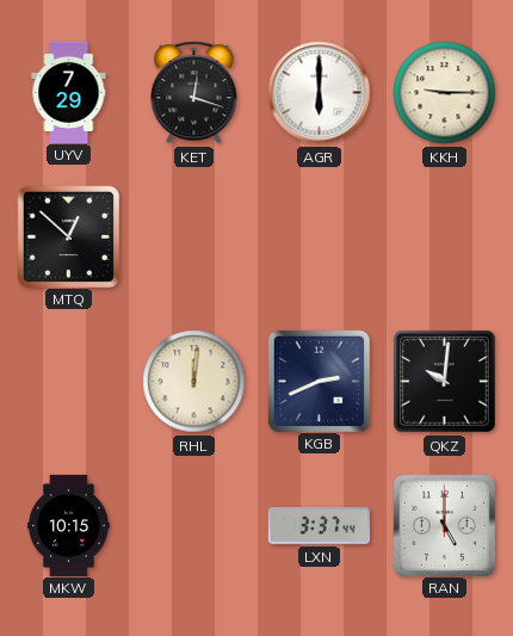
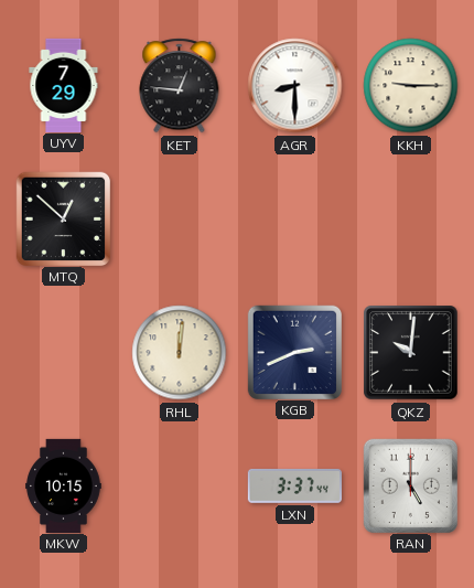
KET: 12:18 -> 12:46
AGR: 6:00 -> 8:30
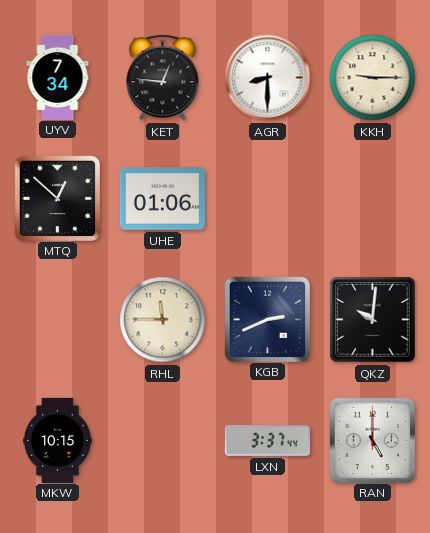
UYV: 7:29 -> 7:34
UHE: none -> 01:06
RHL: 12:01 -> 11:45
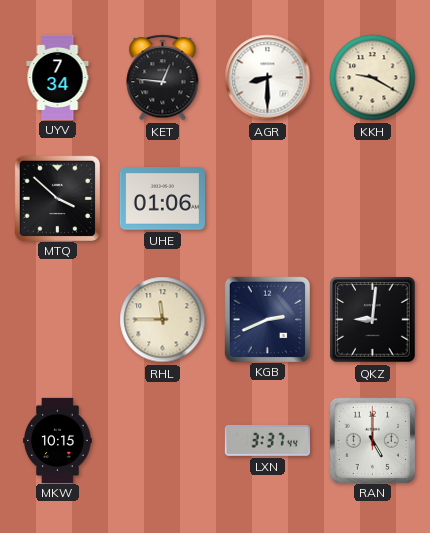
KKH: 9:15 -> 9:20
MTQ: 12:52 -> 3:52
QKZ: 10:01 -> 9:01
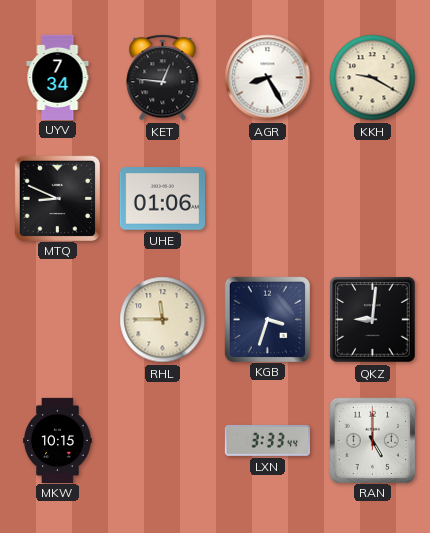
AGR: 8:30 -> 8:25
MTQ: 3:52 -> 8:49
KGB: 2:41 -> 3:33
LXN: 3:37 -> 3:33
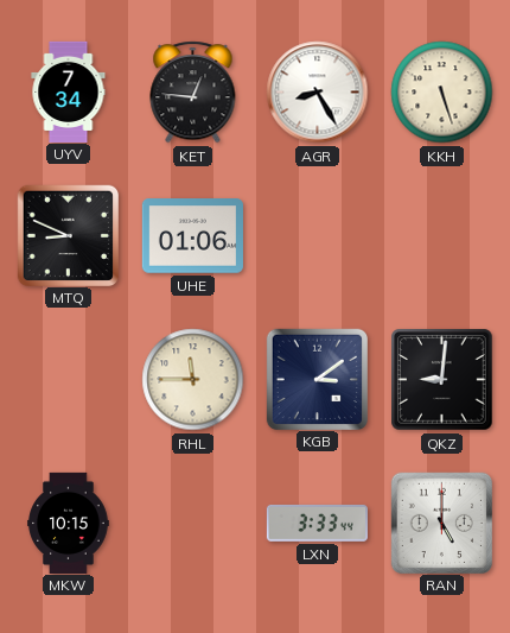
KKH: 9:20 -> 5:27
KGB: 3:33 -> 3:09
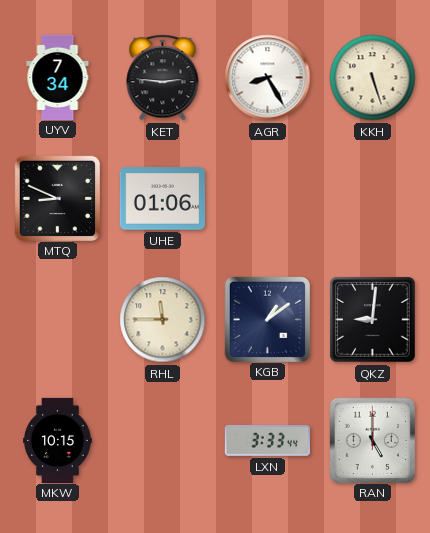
KET: 12:46 -> 2:46
KGB: 3:09 -> 1:09
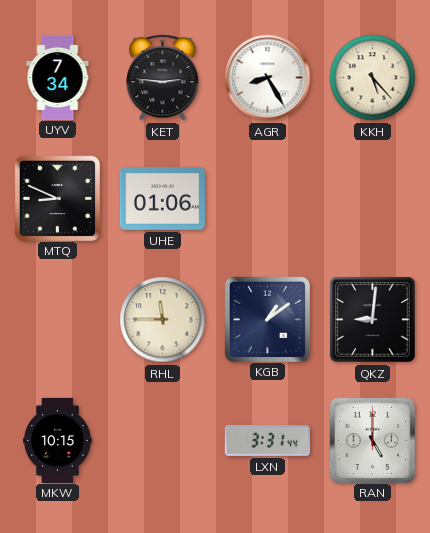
KKH: 5:27 -> 5:23
LXN: 3:33 -> 3:31
